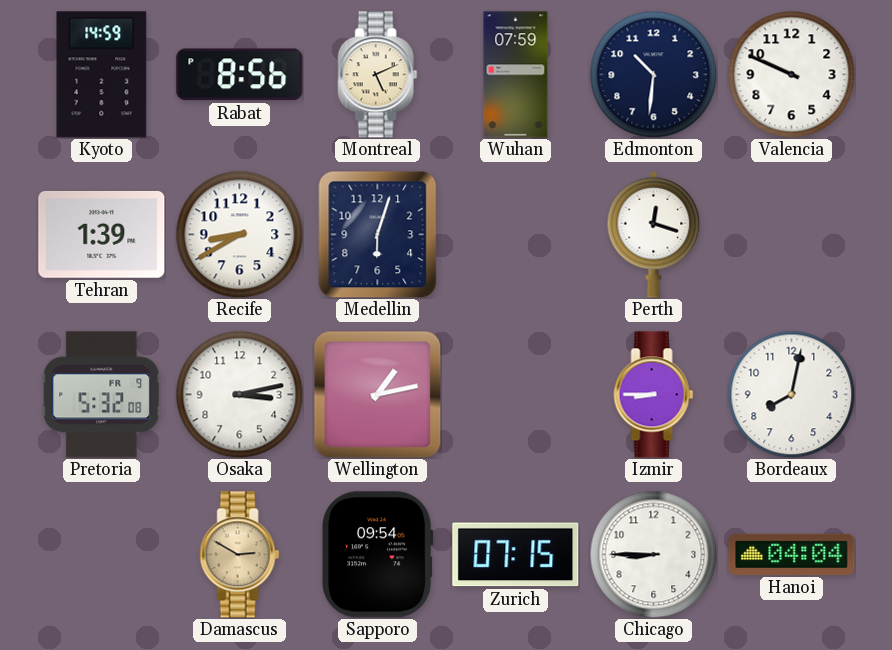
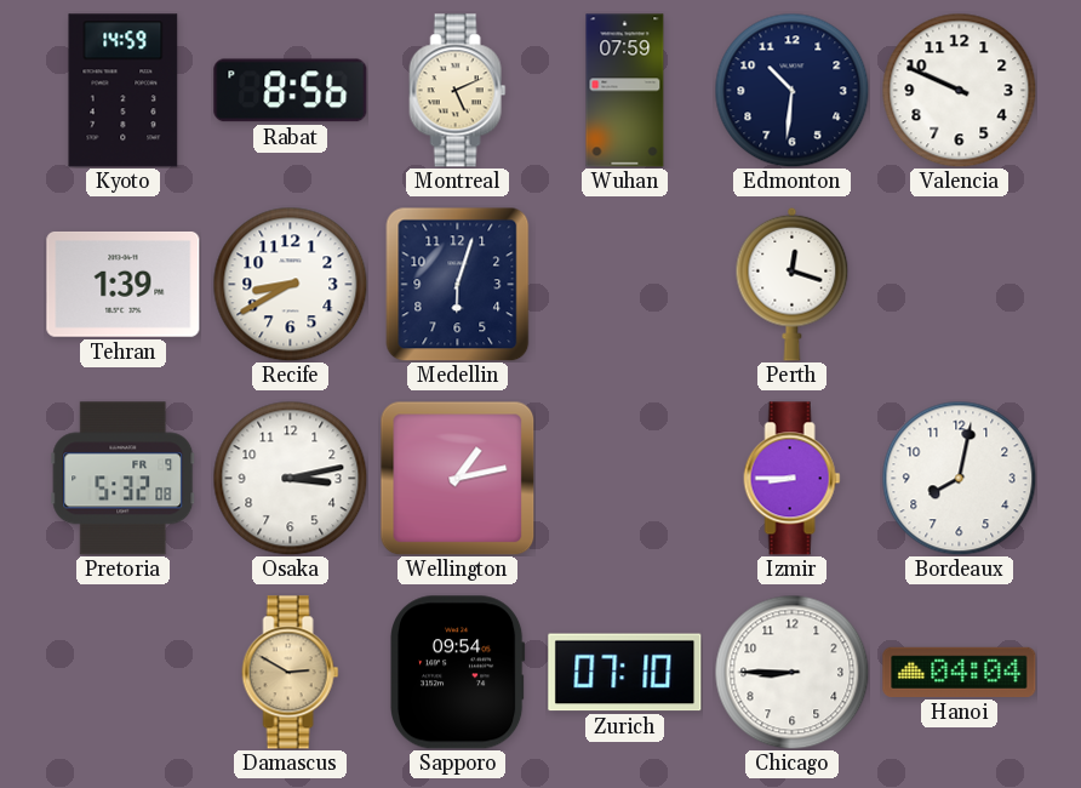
Zurich: 07:15 -> 07:10
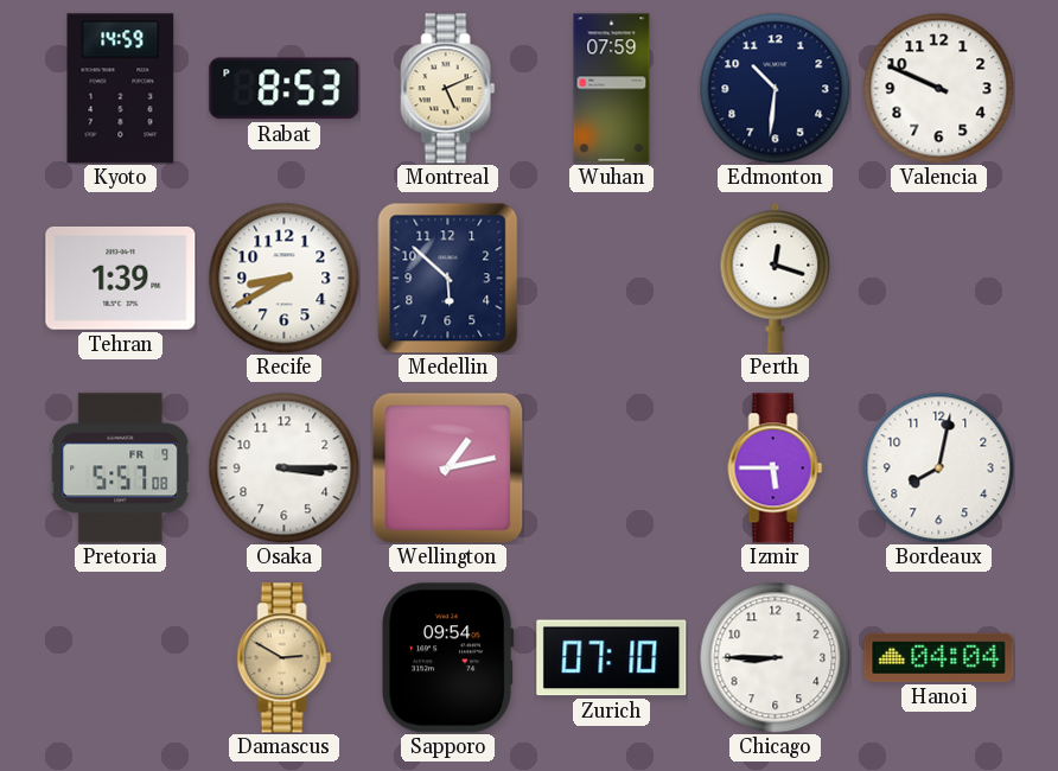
Rabat: 8:56 -> 8:53
Medellin: 6:03 -> 5:52
Pretoria: 5:32 -> 5:57
Osaka: 3:13 -> 3:15
Izmir: 8:45 -> 5:45
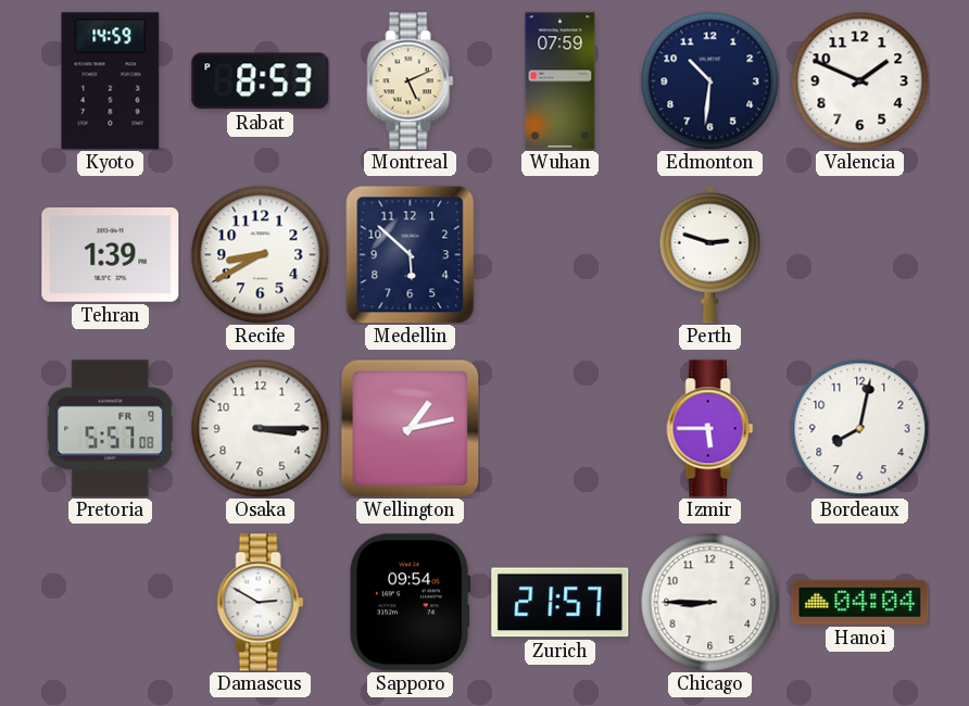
Valencia: 9:49 -> 1:49
Perth: 12:18 -> 2:48
Damascus dial: champagne -> white
Zurich: 07:10 -> 21:57
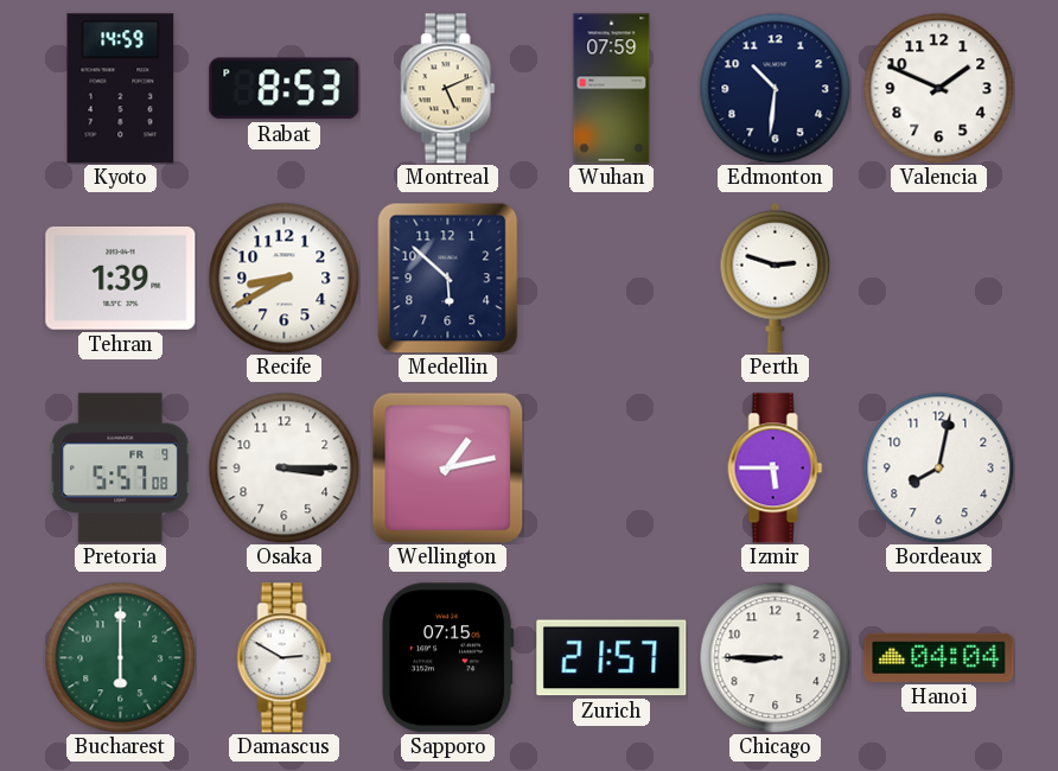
Bucharest: none -> 6:00
Sapporo: 09:54 -> 07:15
